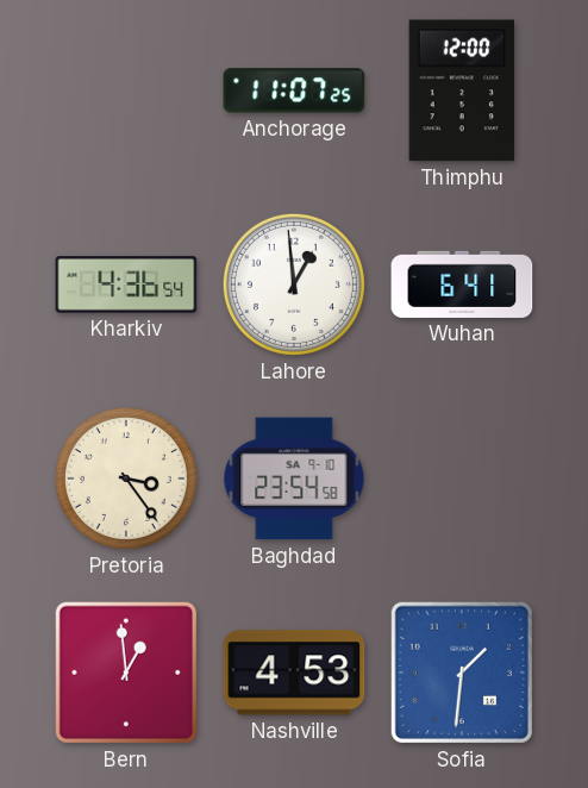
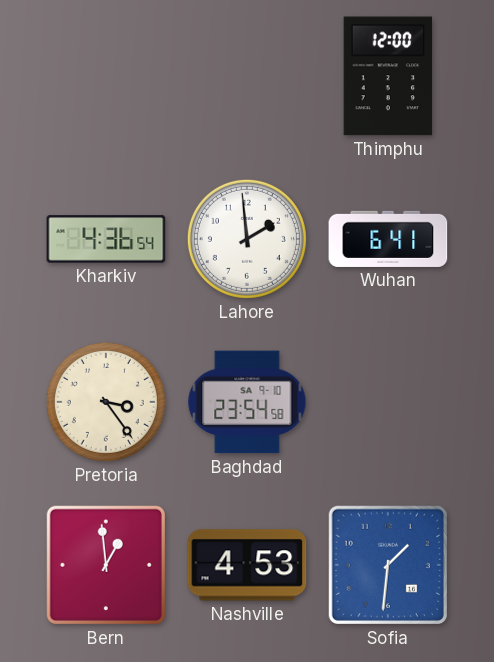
Anchorage: 11:07 -> none
Lahore: 12:59 -> 1:59
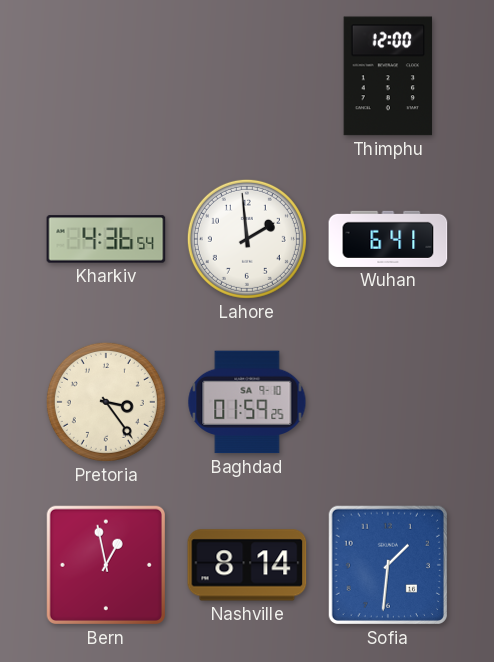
Baghdad: 23:54 -> 01:59
Bern: 12:59 -> 12:58
Nashville: 4:53 -> 8:14
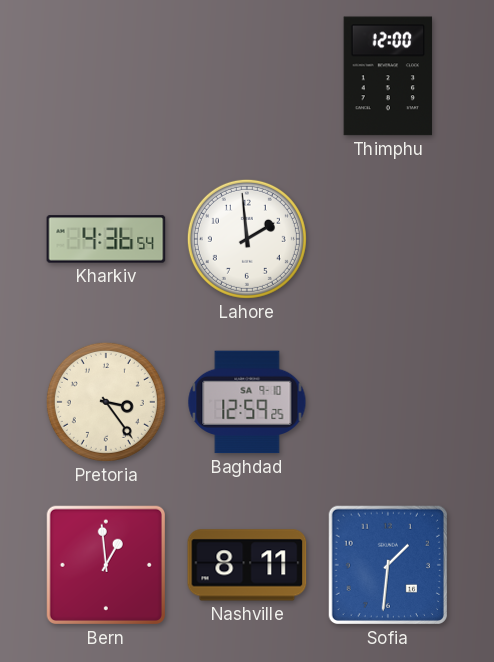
Wuhan: 6:41 -> none
Baghdad: 01:59 -> 12:59
Bern: 12:58 -> 12:59
Nashville: 8:14 -> 8:11
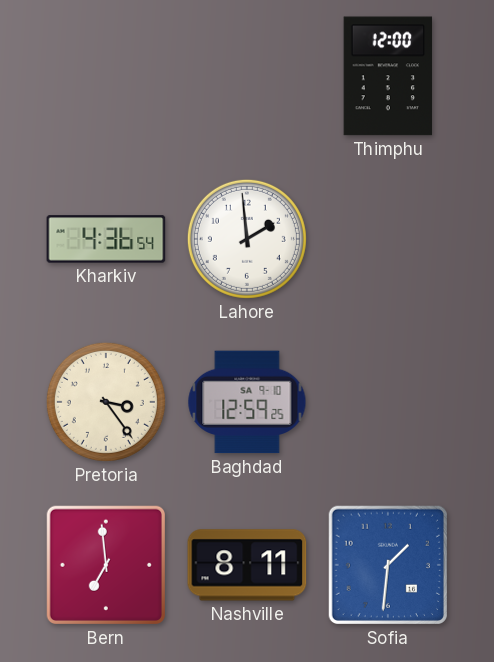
Bern: 12:59 -> 6:59
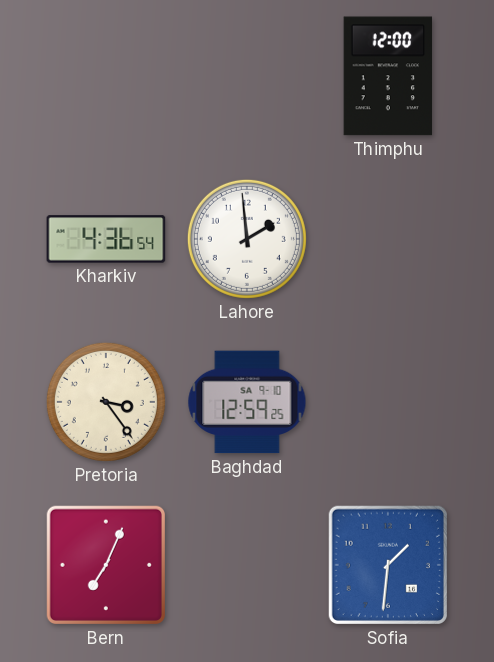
Bern: 6:59 -> 7:04
Nashville: 8:11 -> none
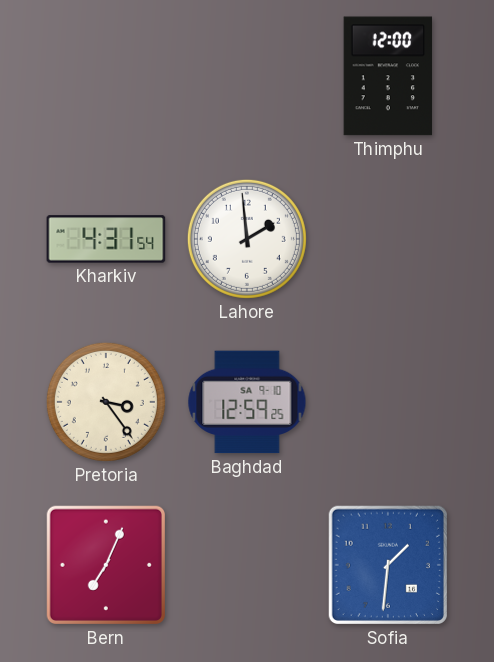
Kharkiv: 4:36 -> 4:31
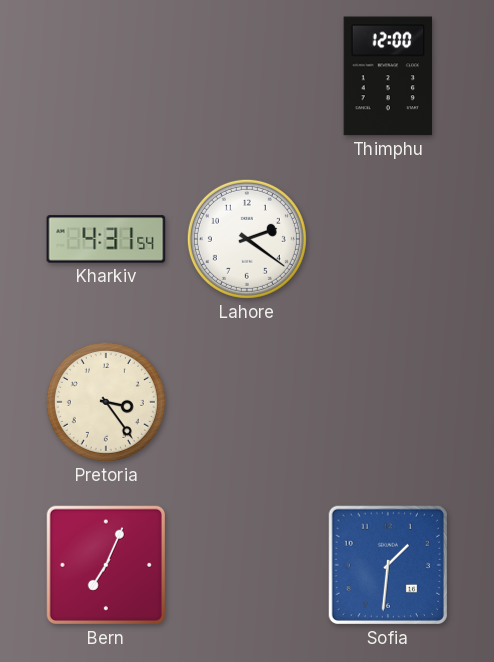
Lahore: 1:59 -> 2:21
Baghdad: 12:59 -> none
